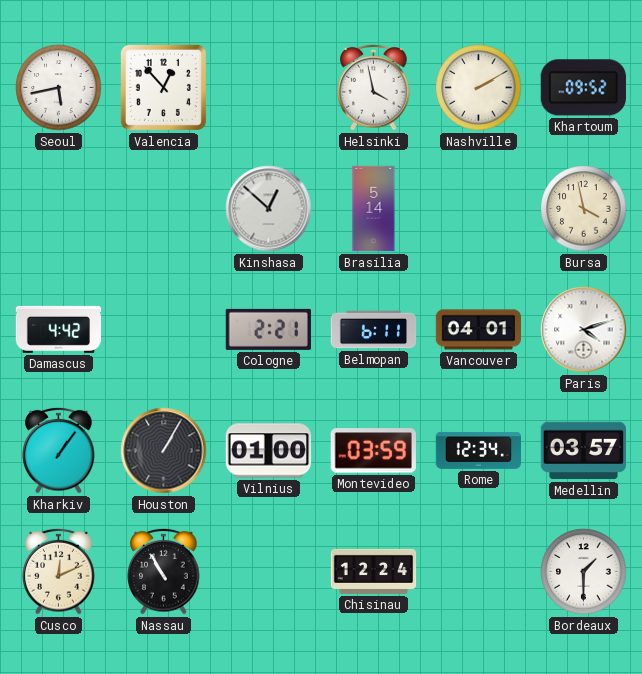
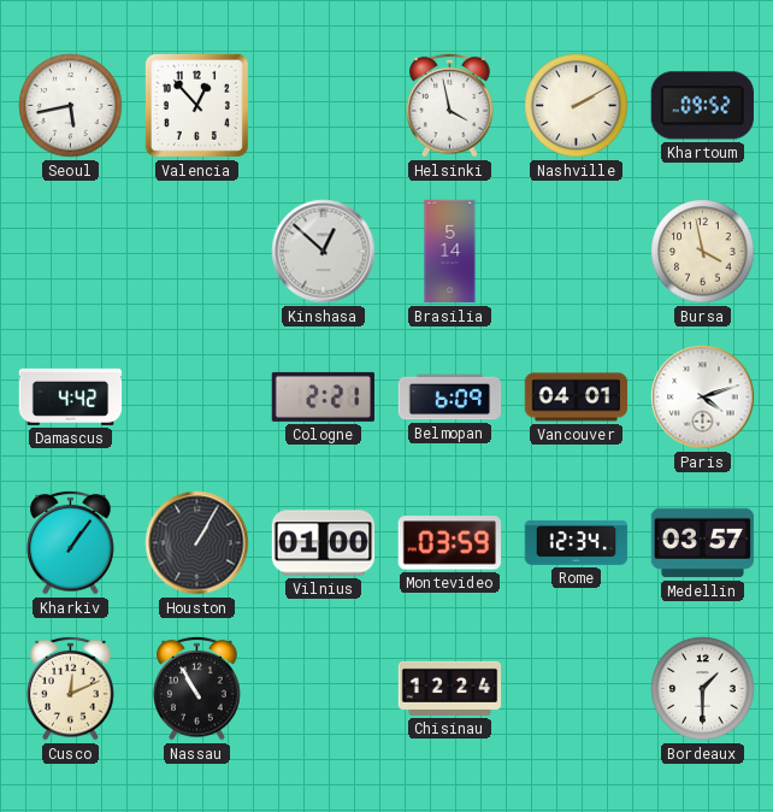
Belmopan: 6:11 -> 6:09
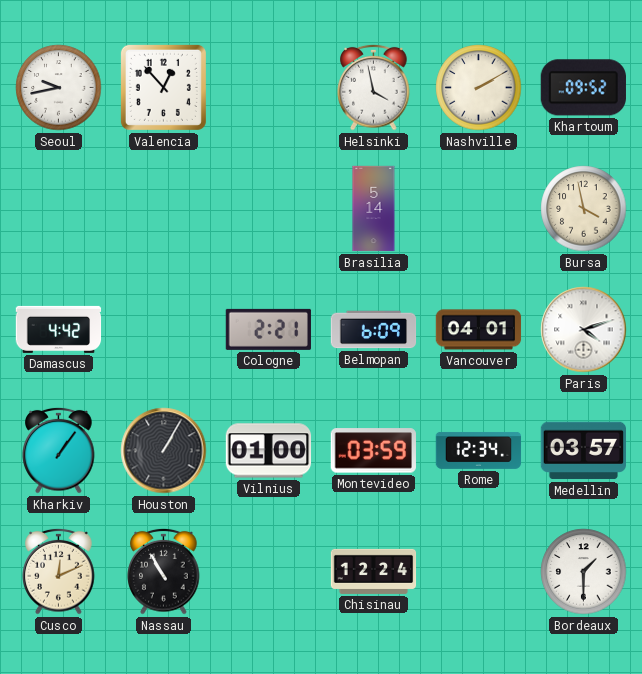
Seoul: 5:43 -> 9:43
Kinshasa: 12:52 -> none
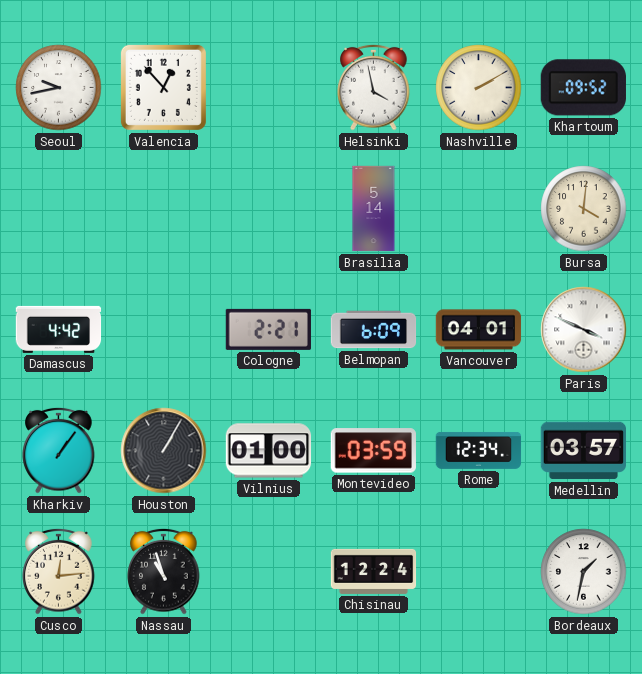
Bursa: 3:58 -> 4:01
Paris: 4:12 -> 3:49
Cusco: 12:11 -> 12:14
Nassau: 10:55 -> 10:57
Bordeaux: 1:30 -> 1:32
